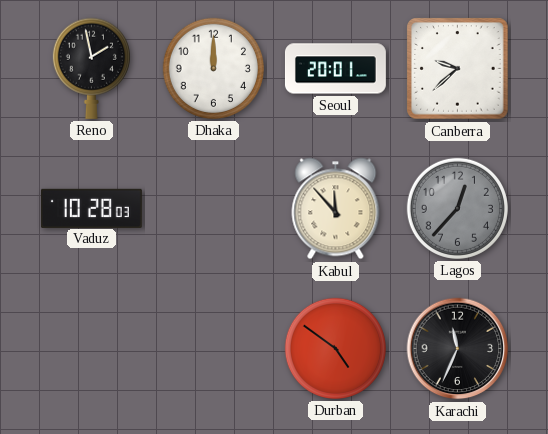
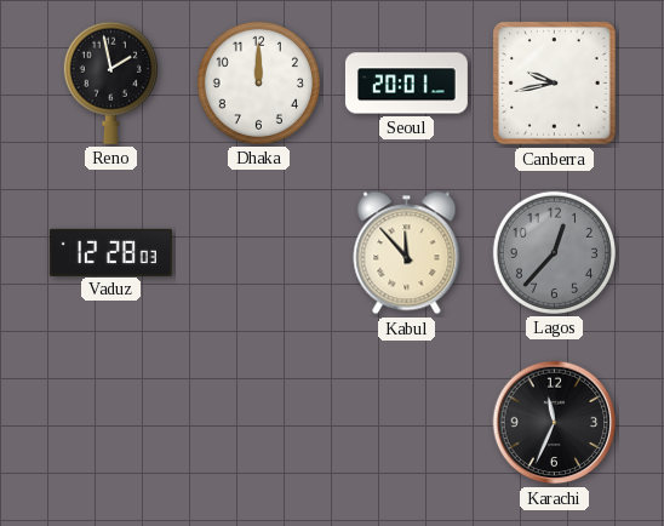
Canberra: 9:38 -> 9:43
Vaduz: 10:28 -> 12:28
Durban: 4:51 -> none
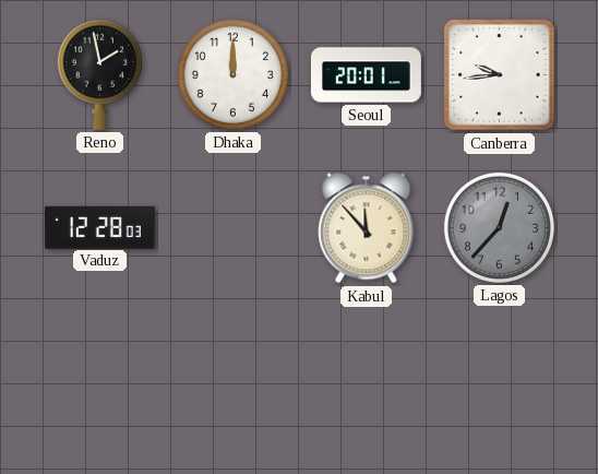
Canberra: 9:43 -> 9:44
Karachi: 11:34 -> none
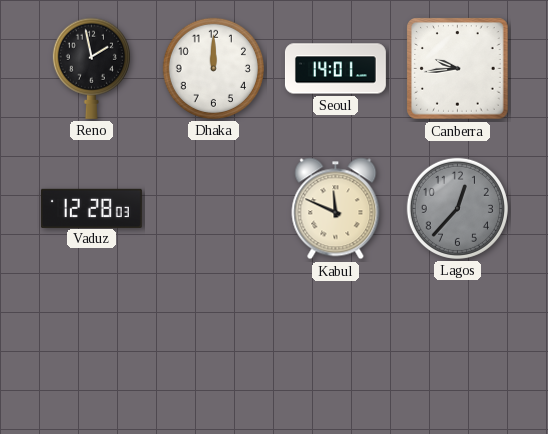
Seoul: 20:01 -> 14:01
Kabul: 11:53 -> 11:49
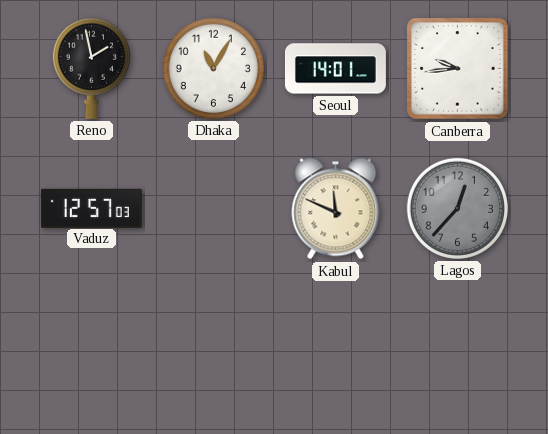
Dhaka: 12:00 -> 11:05
Vaduz: 12:28 -> 12:57
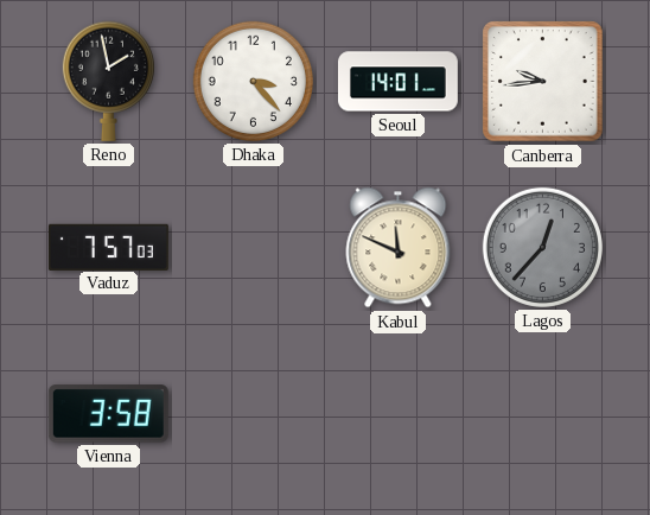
Dhaka: 11:05 -> 3:23
Vaduz: 12:57 -> 7:57
Vienna: none -> 3:58
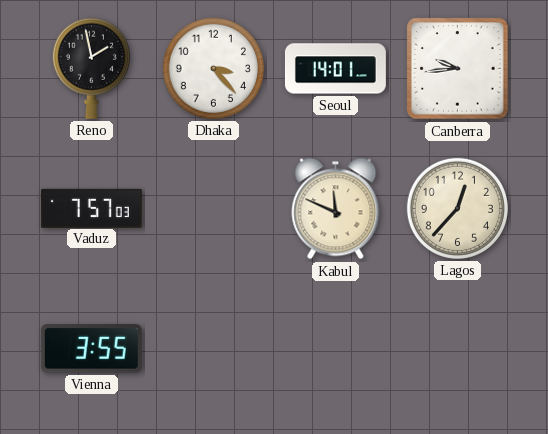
Lagos dial: grey -> cream
Vienna: 3:58 -> 3:55
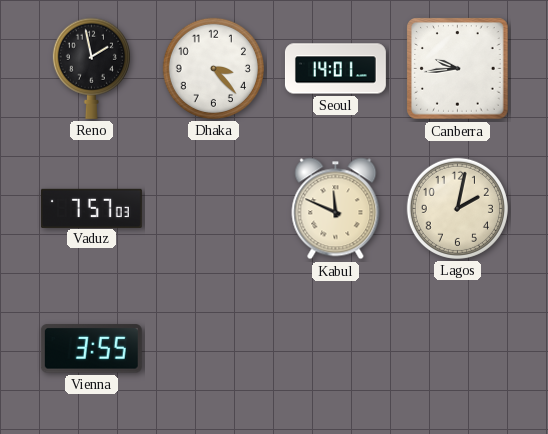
Lagos: 12:37 -> 2:02
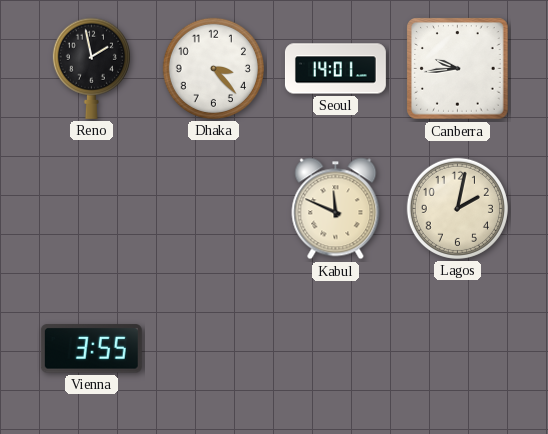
Vaduz: 7:57 -> none
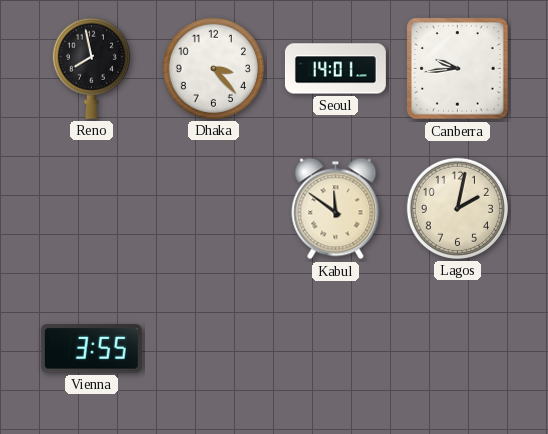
Reno: 1:58 -> 7:58
Kabul: 11:49 -> 11:51
